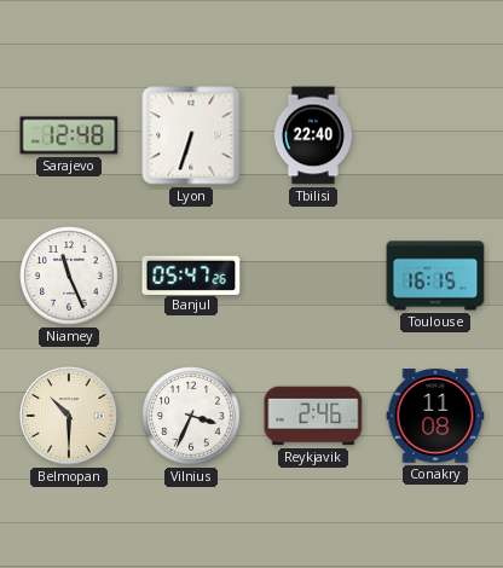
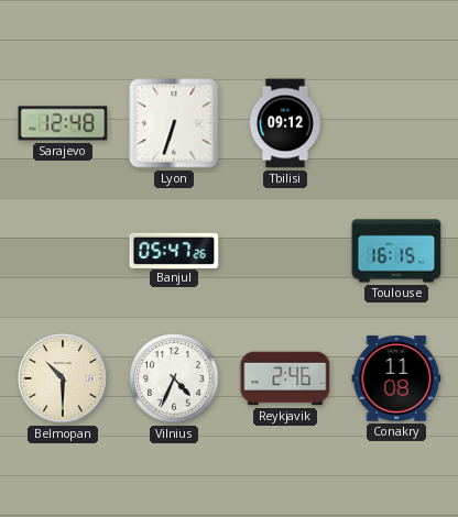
Tbilisi: 22:40 -> 09:12
Niamey: 11:26 -> none
Vilnius: 3:34 -> 4:34
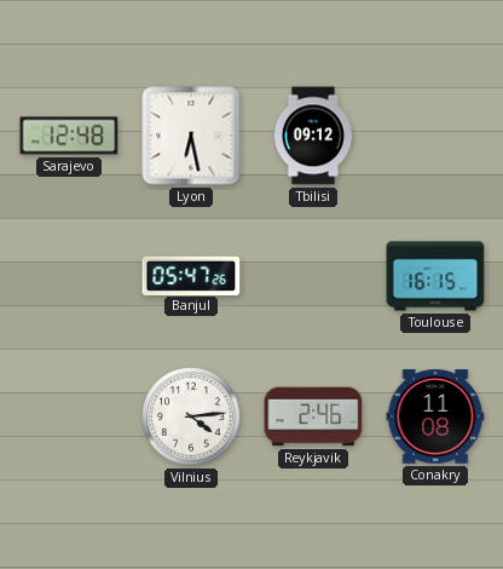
Lyon: 6:33 -> 6:28
Belmopan: 10:30 -> none
Vilnius: 4:34 -> 4:14
